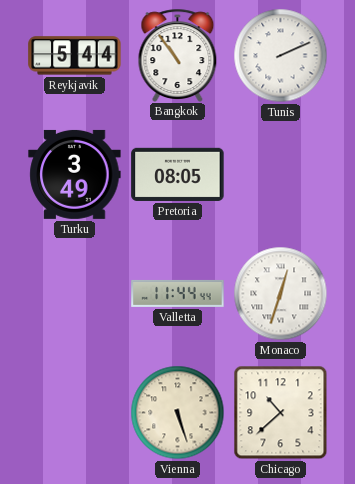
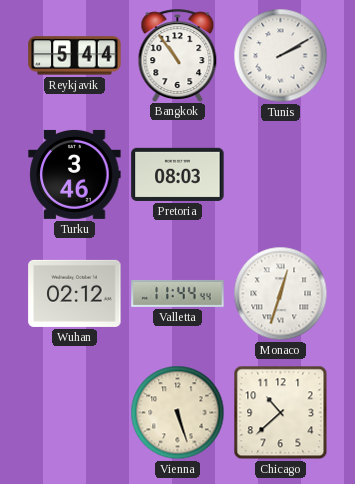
Tunis: 2:11 -> 2:10
Turku: 3:49 -> 3:46
Pretoria: 08:05 -> 08:03
Wuhan: none -> 02:12
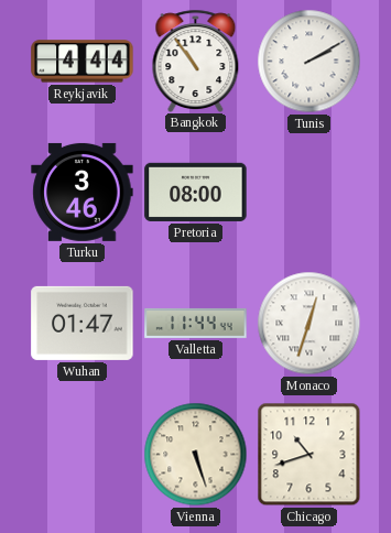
Reykjavik: 5:44 -> 4:44
Pretoria: 08:03 -> 08:00
Wuhan: 02:12 -> 01:47
Chicago: 10:38 -> 10:42
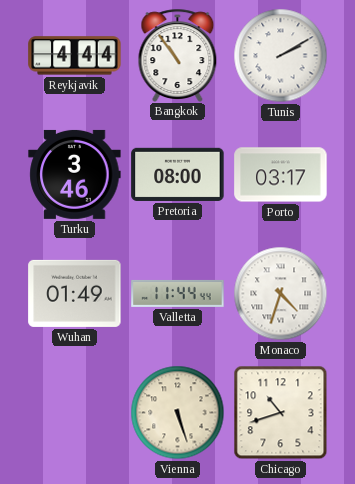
Porto: none -> 03:17
Wuhan: 01:47 -> 01:49
Monaco: 12:33 -> 4:33
